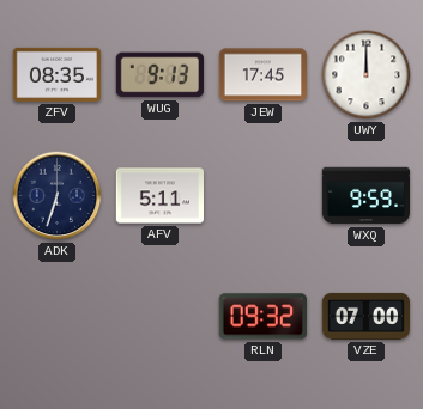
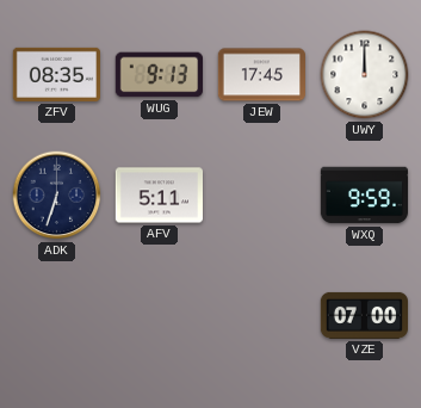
RLN: 09:32 -> none
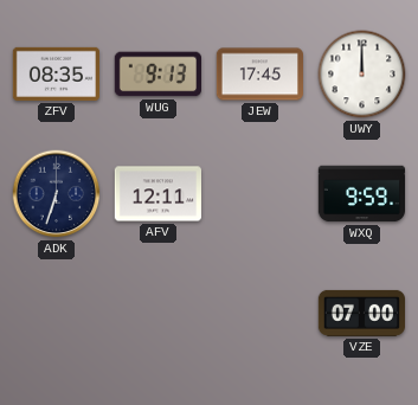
AFV: 5:11 -> 12:11
